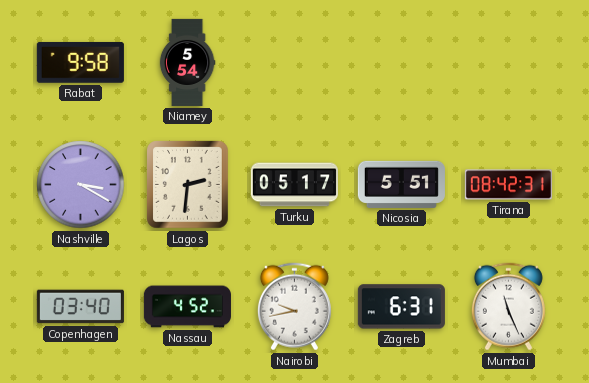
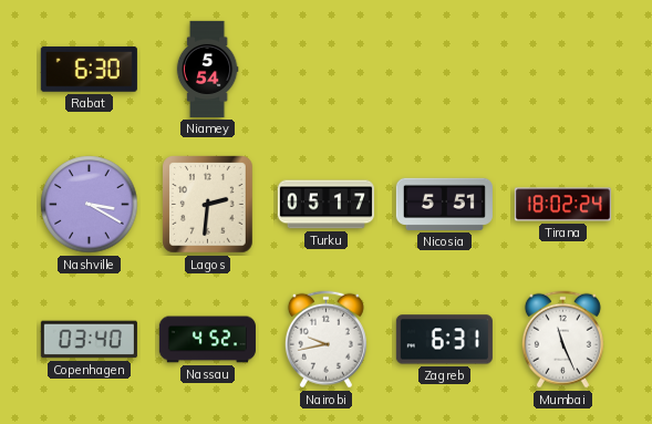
Rabat: 9:58 -> 6:30
Tirana: 08:42 -> 18:02
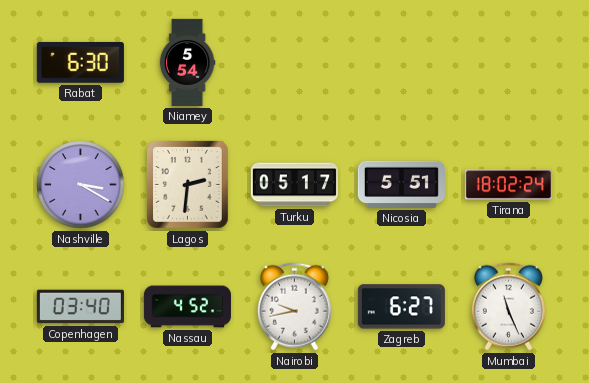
Zagreb: 6:31 -> 6:27
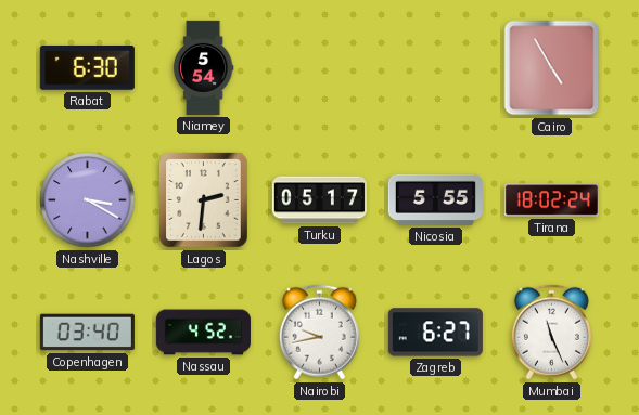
Cairo: none -> 4:55
Nicosia: 5:51 -> 5:55
